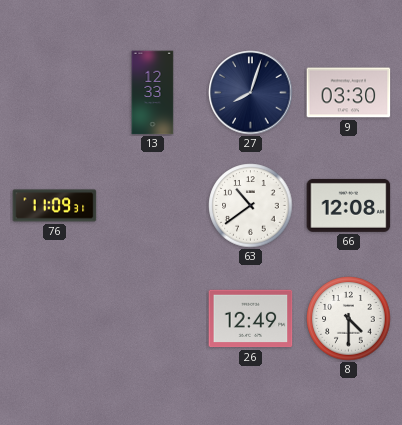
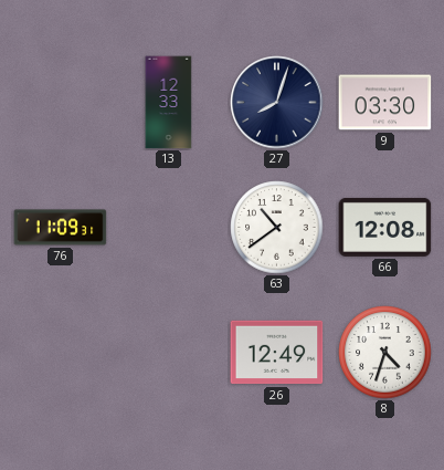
8: 4:30 -> 4:33
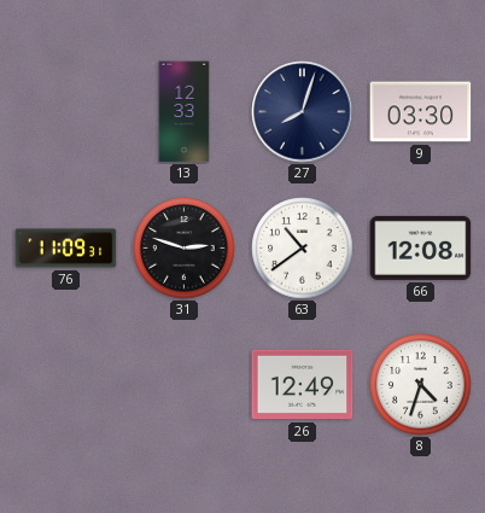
31: none -> 2:48
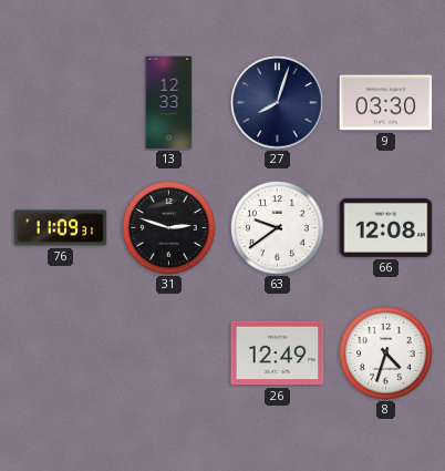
63: 10:39 -> 9:39
